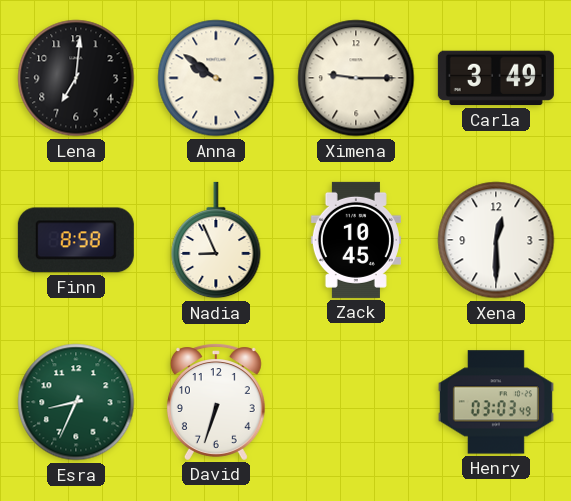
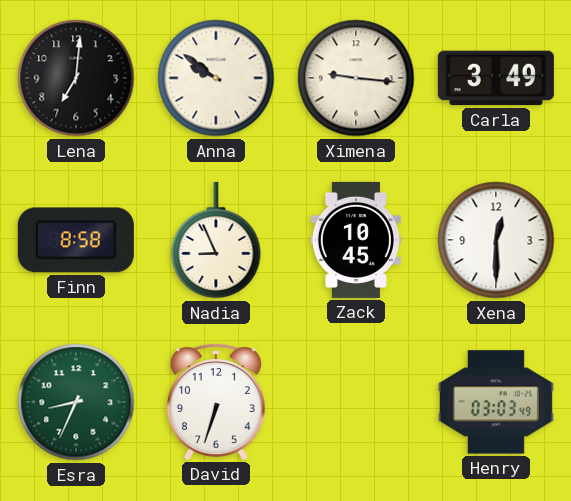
Ximena: 9:15 -> 9:16
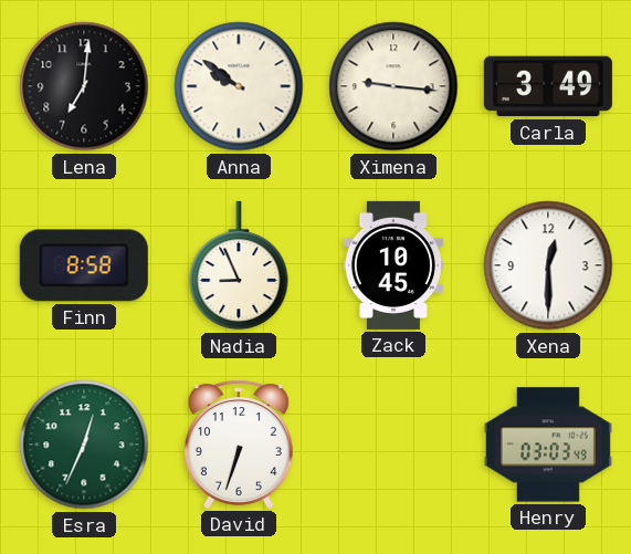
Esra: 8:34 -> 12:34
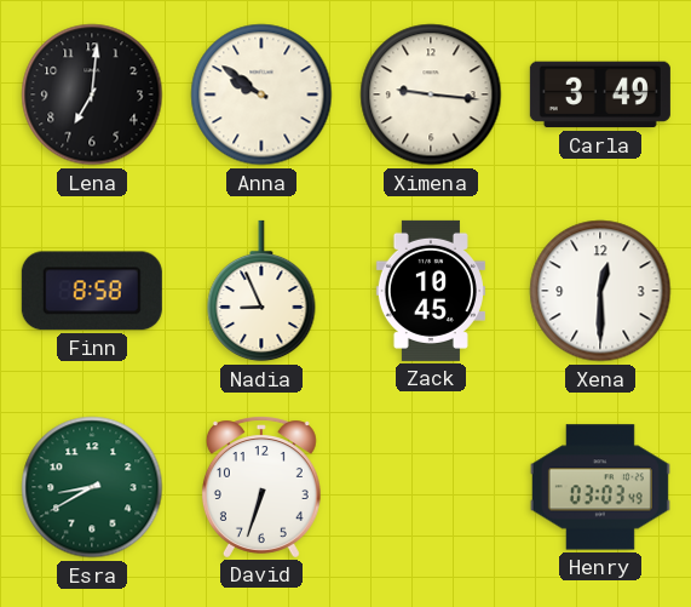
Esra: 12:34 -> 8:40
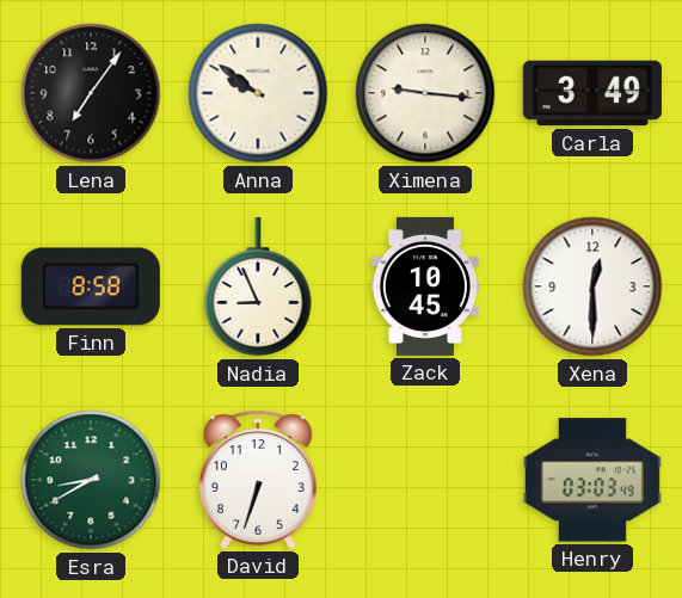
Lena: 7:01 -> 7:06
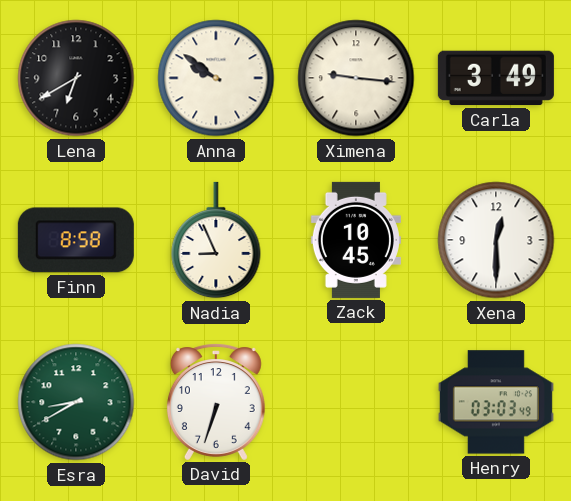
Lena: 7:06 -> 6:40
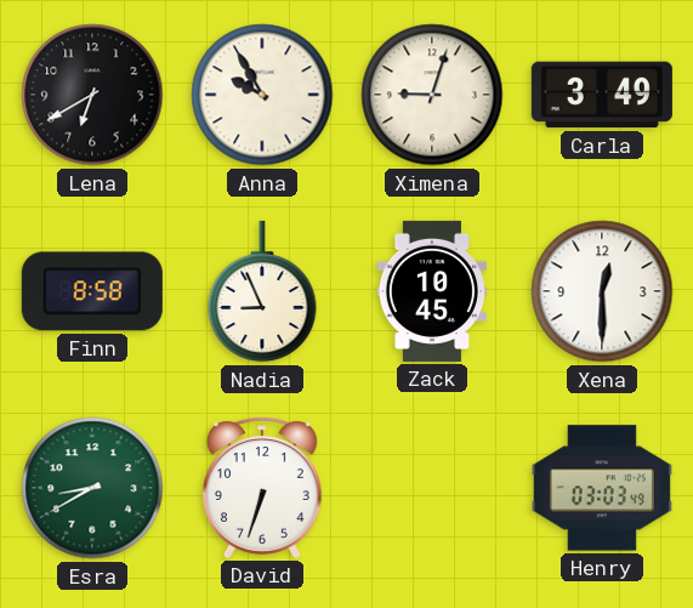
Anna: 9:51 -> 9:55
Ximena: 9:16 -> 9:03
